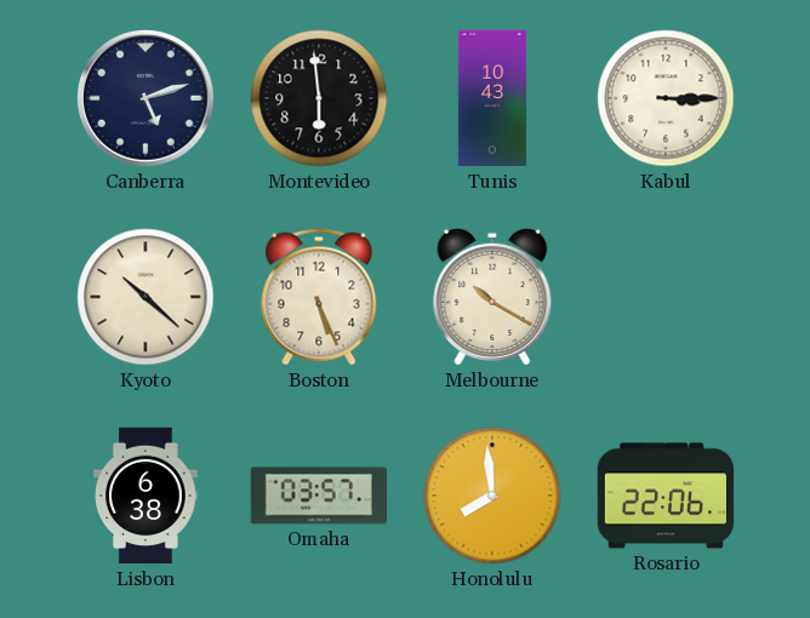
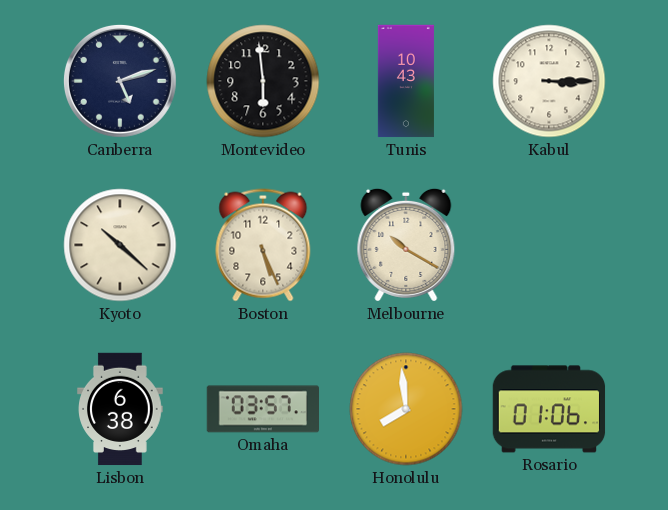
Rosario: 22:06 -> 01:06
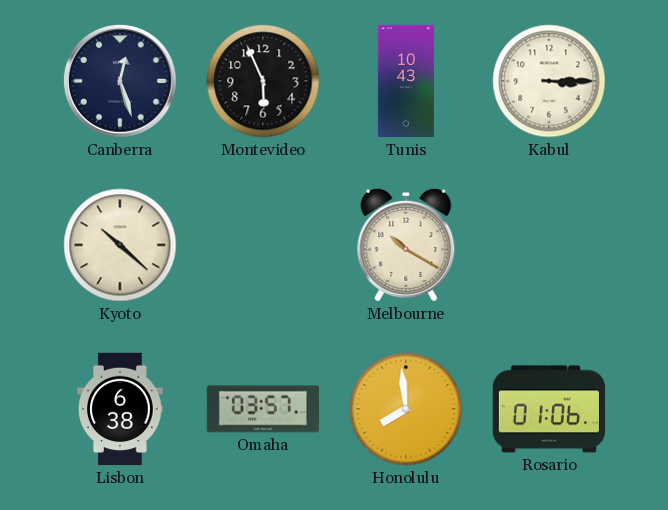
Canberra: 5:12 -> 12:27
Montevideo: 5:59 -> 5:56
Boston: 5:26 -> none
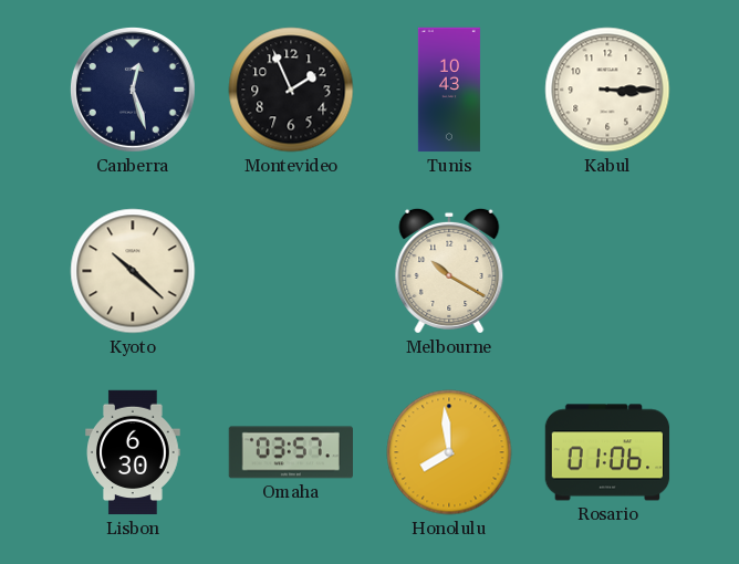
Montevideo: 5:56 -> 1:56
Lisbon: 6:38 -> 6:30
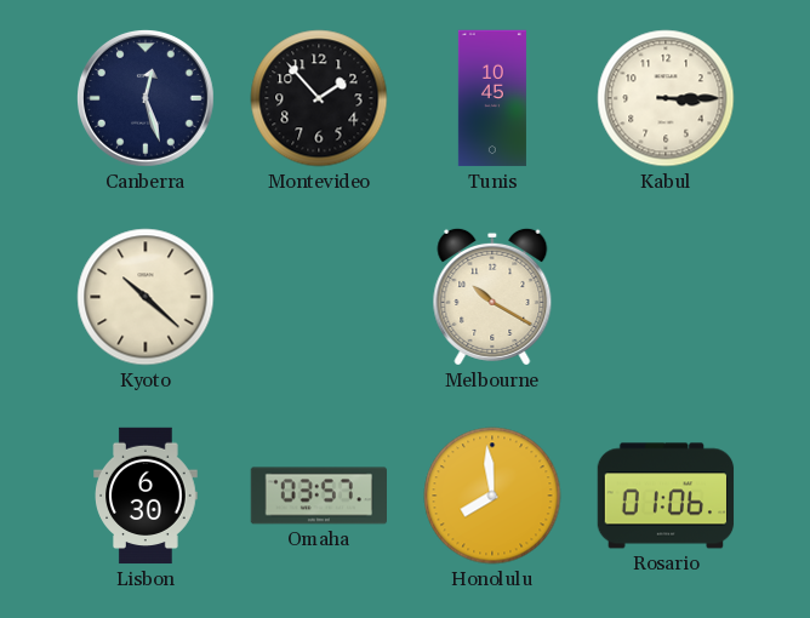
Montevideo: 1:56 -> 1:53
Tunis: 10:43 -> 10:45
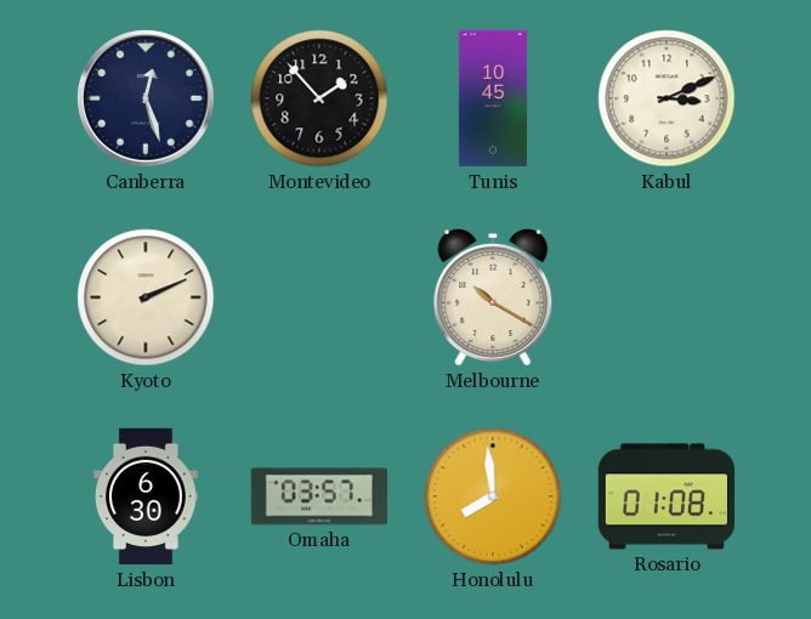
Kabul: 3:15 -> 3:11
Kyoto: 10:22 -> 2:11
Rosario: 01:06 -> 01:08
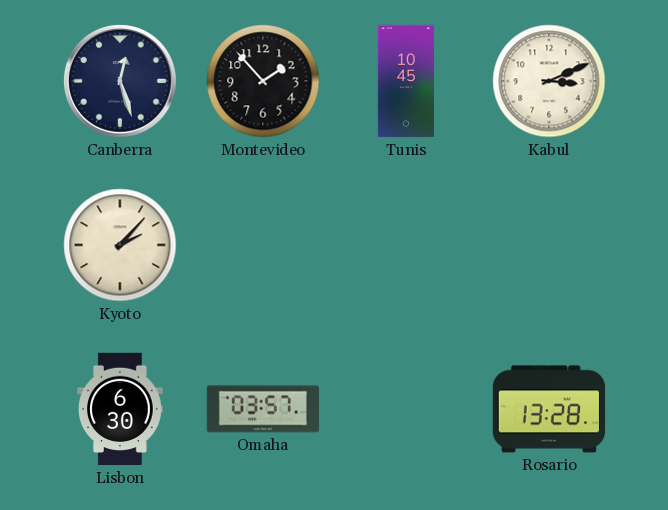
Kyoto: 2:11 -> 2:07
Melbourne: 10:20 -> none
Honolulu: 7:59 -> none
Rosario: 01:08 -> 13:28
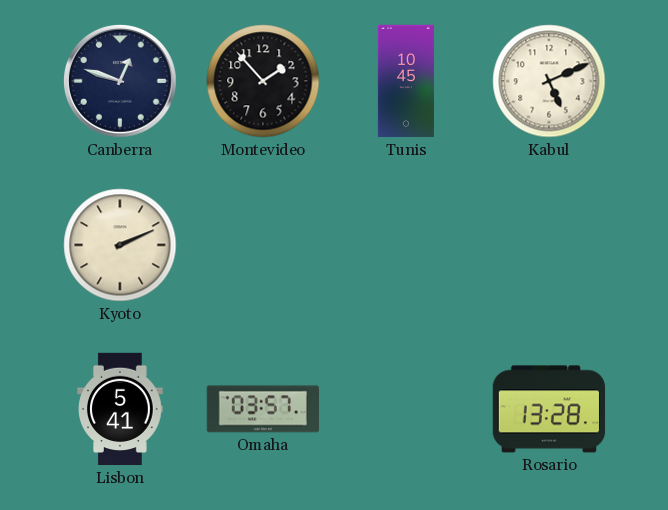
Canberra: 12:27 -> 12:48
Kabul: 3:11 -> 5:11
Kyoto: 2:07 -> 2:11
Lisbon: 6:30 -> 5:41
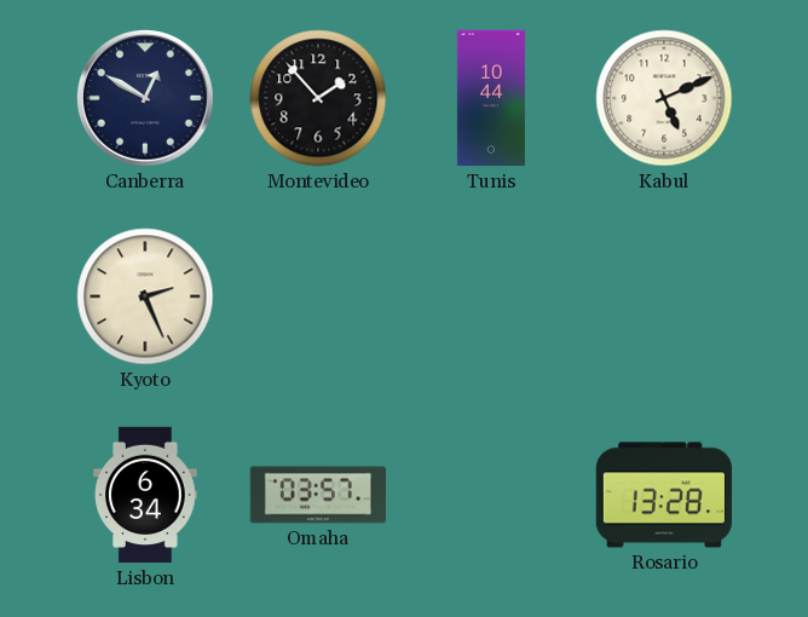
Canberra: 12:48 -> 12:50
Tunis: 10:45 -> 10:44
Kyoto: 2:11 -> 2:26
Lisbon: 5:41 -> 6:34
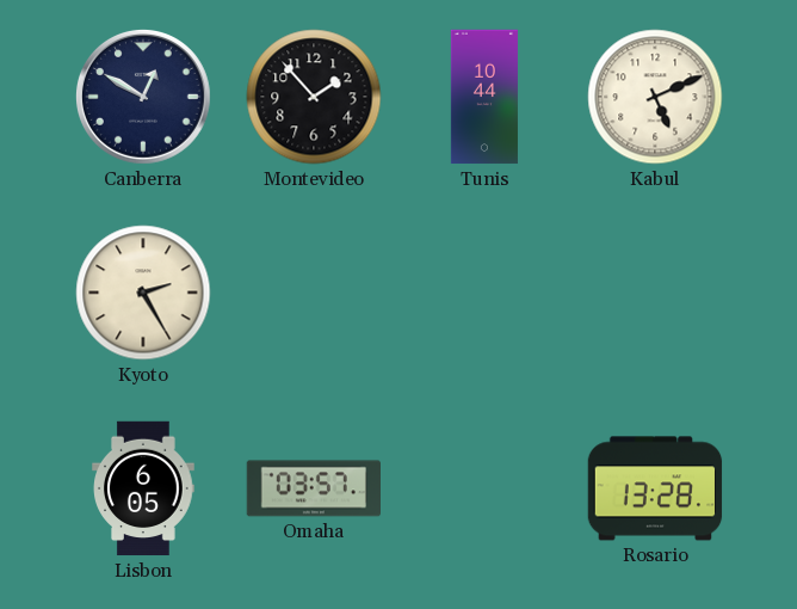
Kyoto: 2:26 -> 2:25
Lisbon: 6:34 -> 6:05
